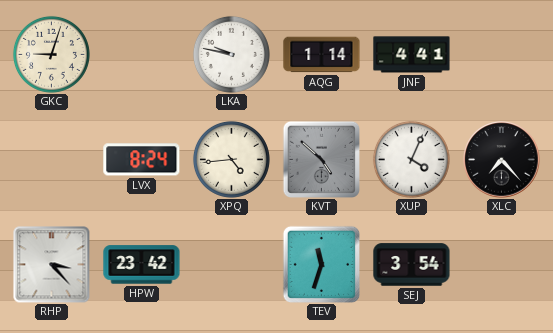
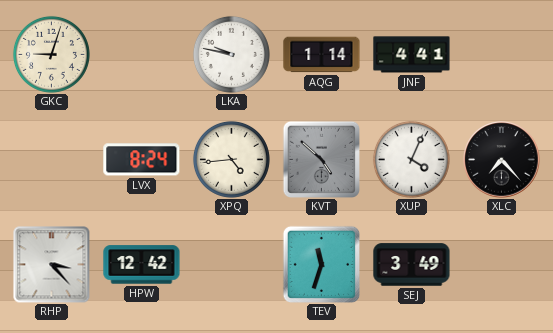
HPW: 23:42 -> 12:42
SEJ: 3:54 -> 3:49
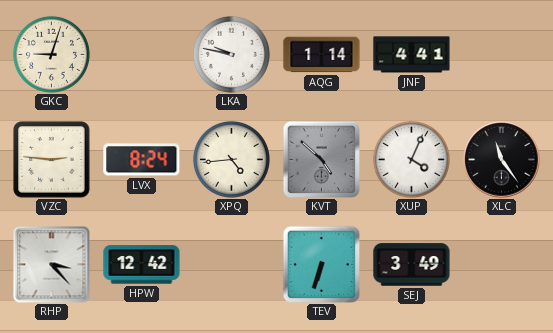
VZC: none -> 2:46
XLC: 7:23 -> 11:24
TEV: 11:33 -> 6:33
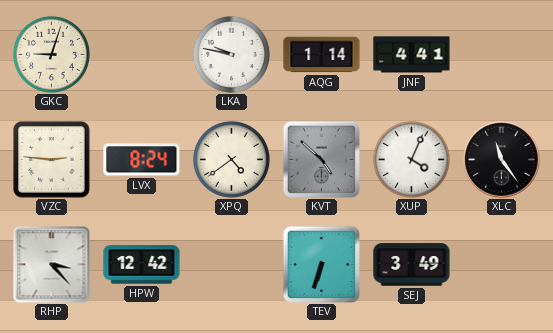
XPQ: 4:44 -> 4:39
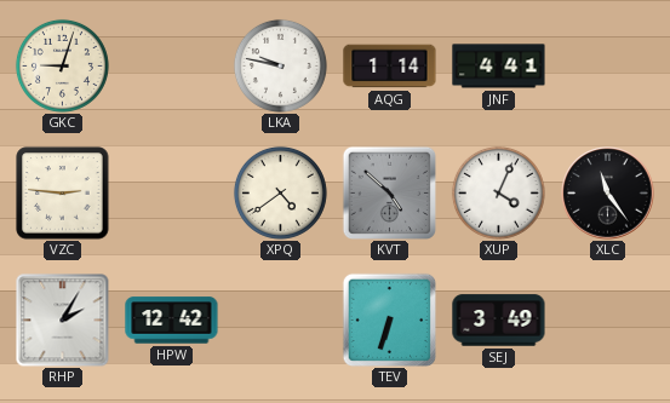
LVX: 8:24 -> none
RHP: 3:23 -> 2:05
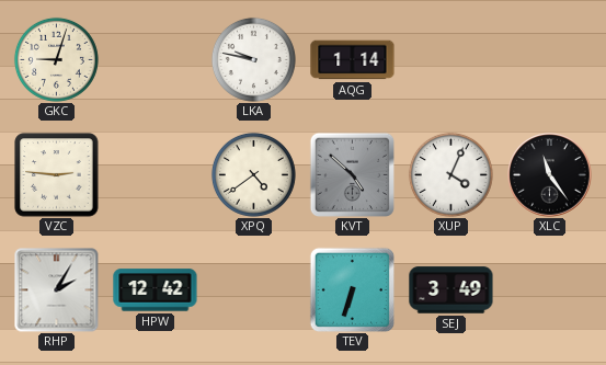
JNF: 4:41 -> none
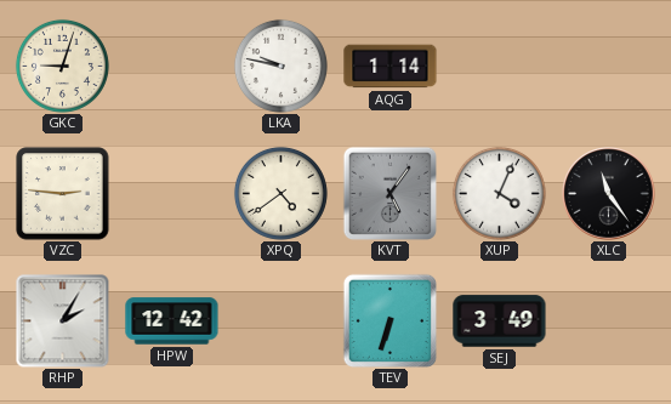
KVT: 4:52 -> 5:06
